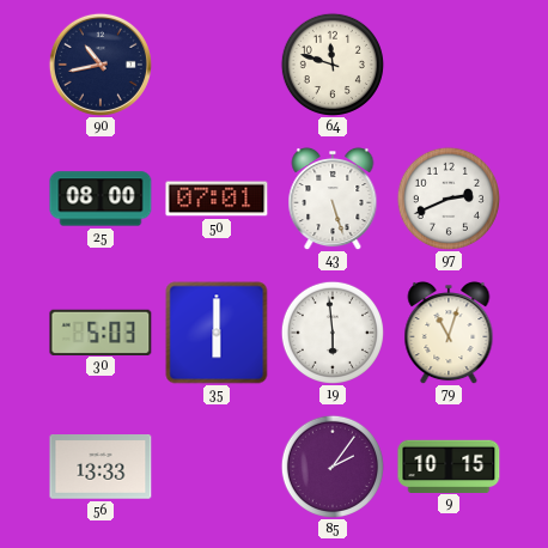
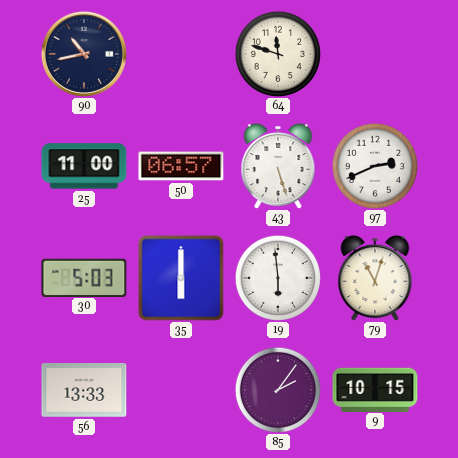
25: 08:00 -> 11:00
50: 07:01 -> 06:57
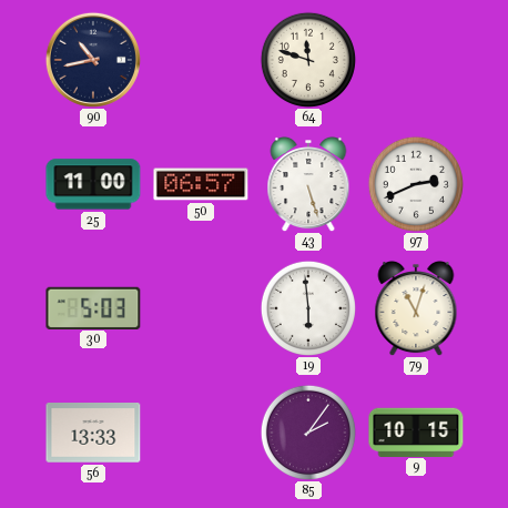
35: 6:00 -> none
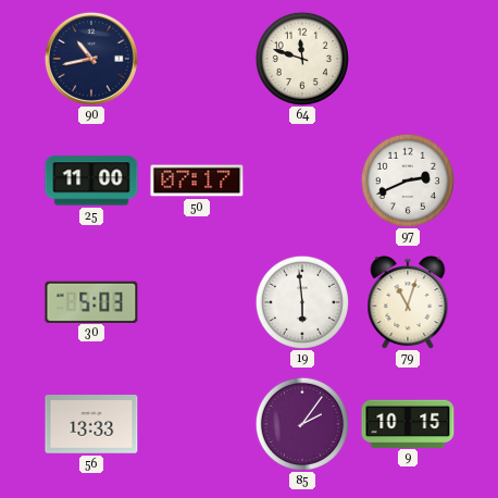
50: 06:57 -> 07:17
43: 5:27 -> none
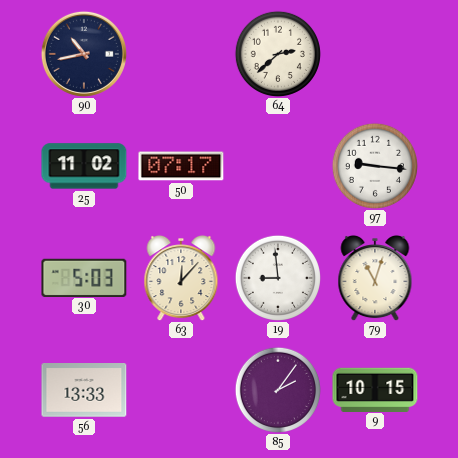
64: 11:48 -> 2:38
25: 11:00 -> 11:02
97: 2:41 -> 9:16
63: none -> 12:07
19: 5:59 -> 8:59
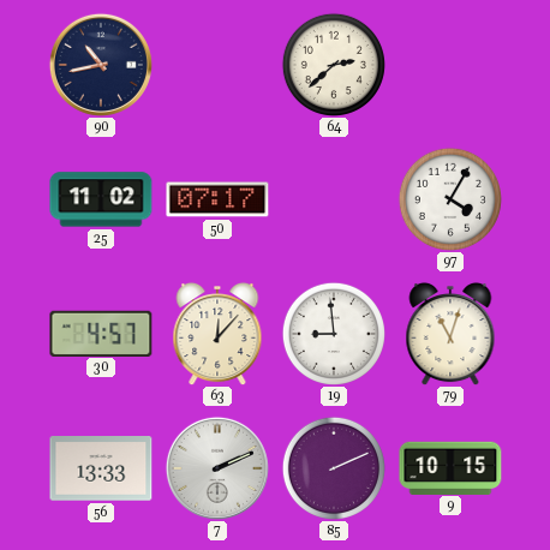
97: 9:16 -> 4:05
30: 5:03 -> 4:57
7: none -> 2:11
85: 2:06 -> 2:11
